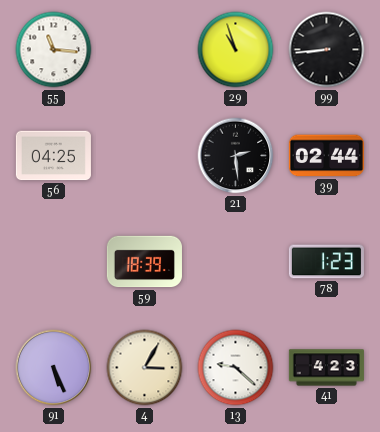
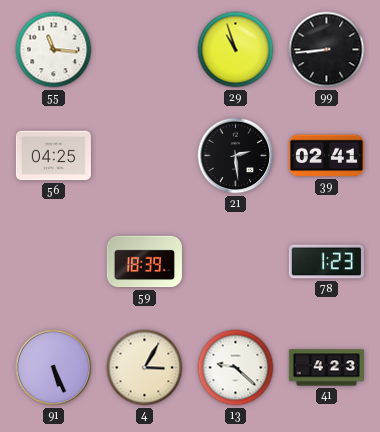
39: 02:44 -> 02:41
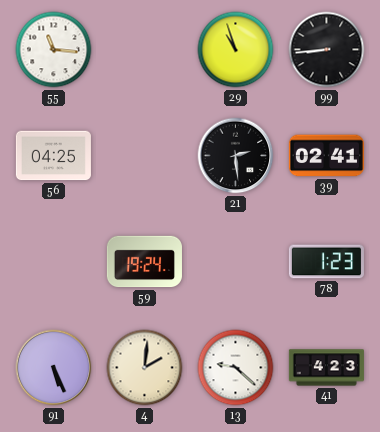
59: 18:39 -> 19:24
4: 3:05 -> 2:01
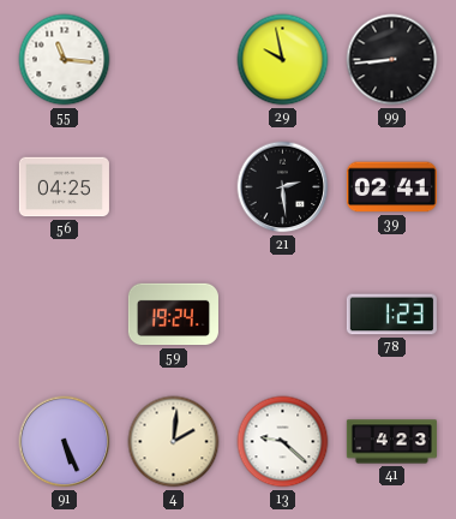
29: 10:57 -> 9:58
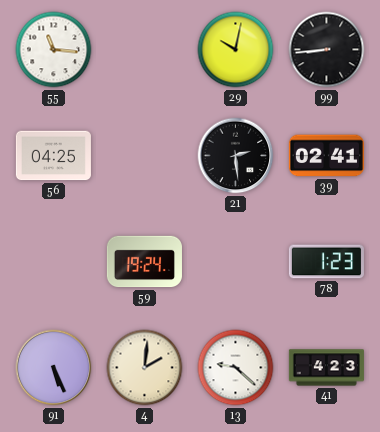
29: 9:58 -> 10:02
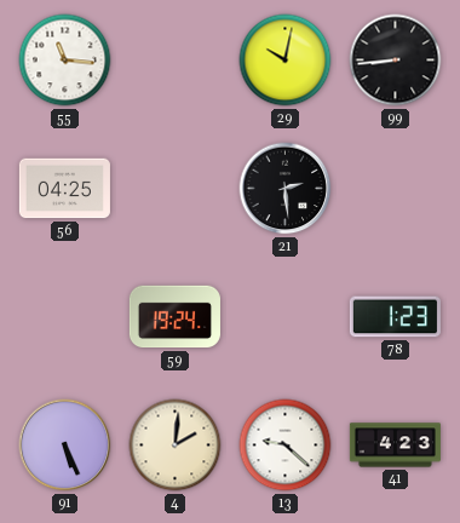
39: 02:41 -> none
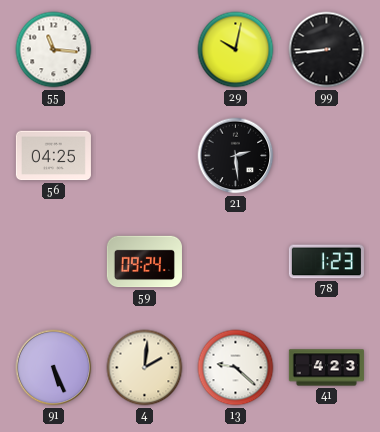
59: 19:24 -> 09:24
